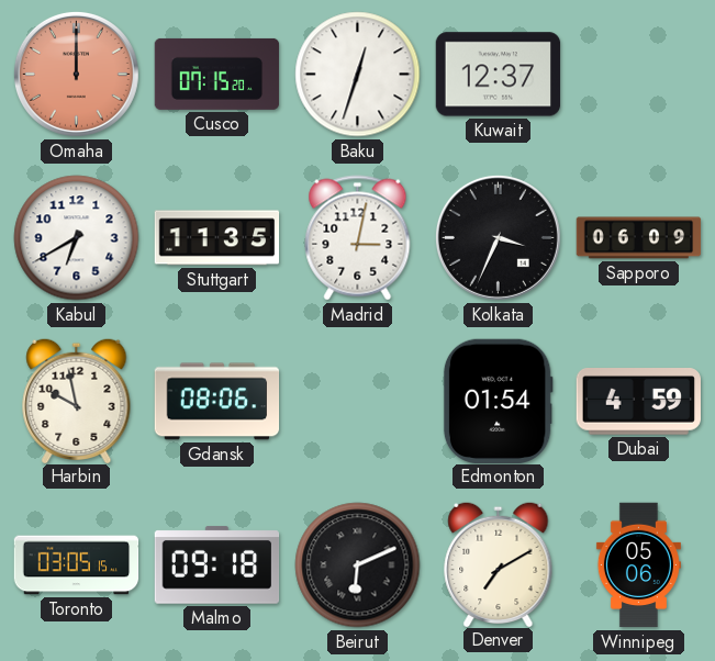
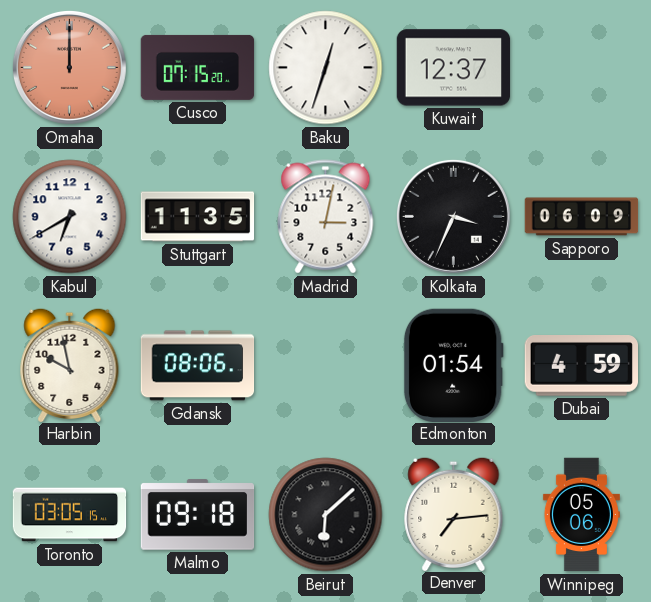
Beirut: 6:11 -> 6:08
Denver: 7:10 -> 7:14
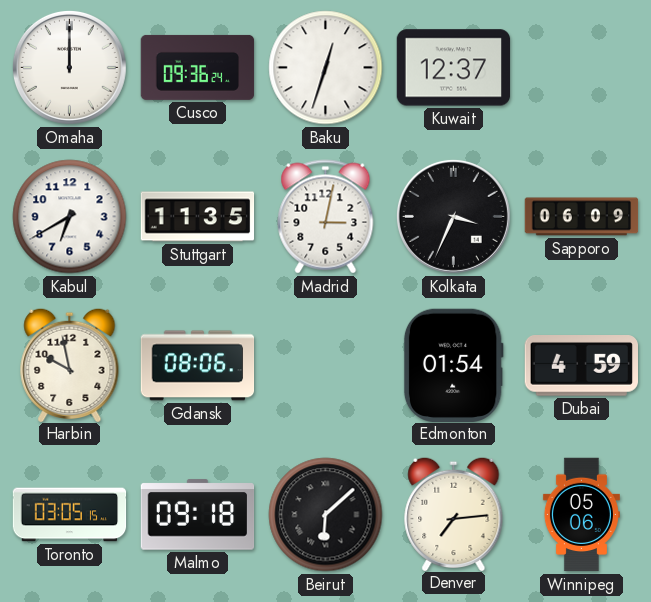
Omaha dial: salmon -> white
Cusco: 07:15 -> 09:36
